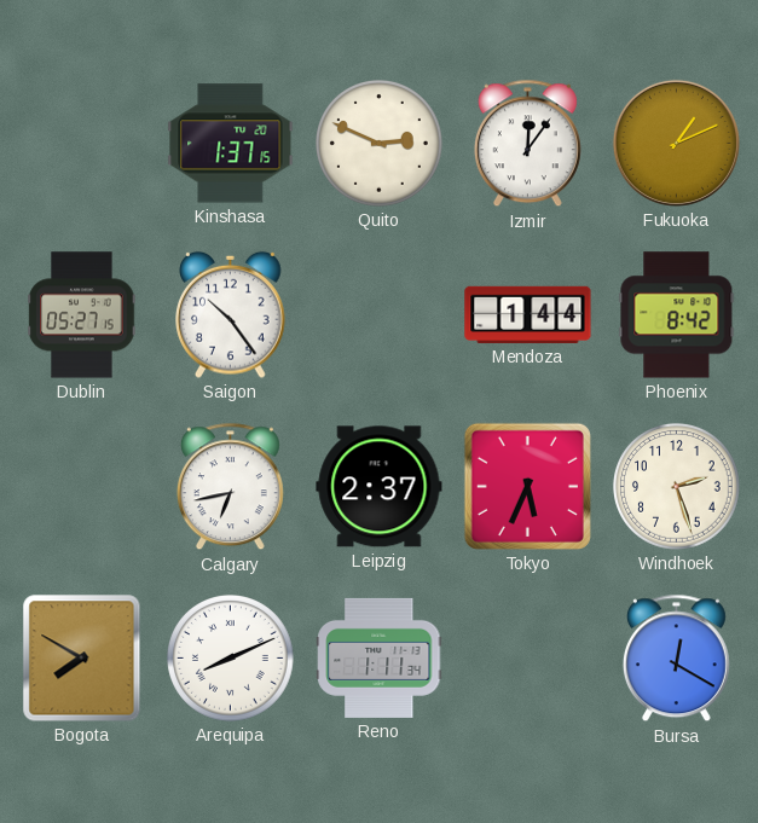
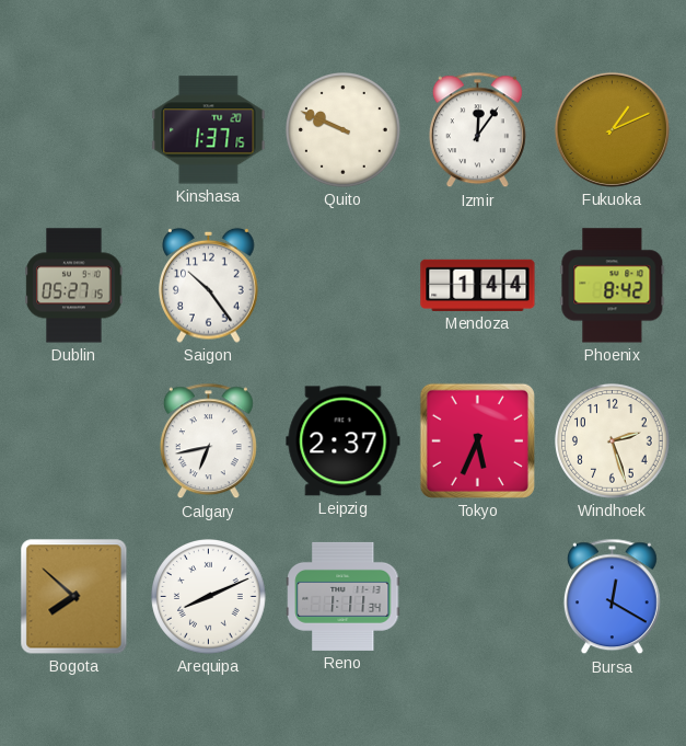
Quito: 2:49 -> 9:49
Bogota: 7:50 -> 7:52
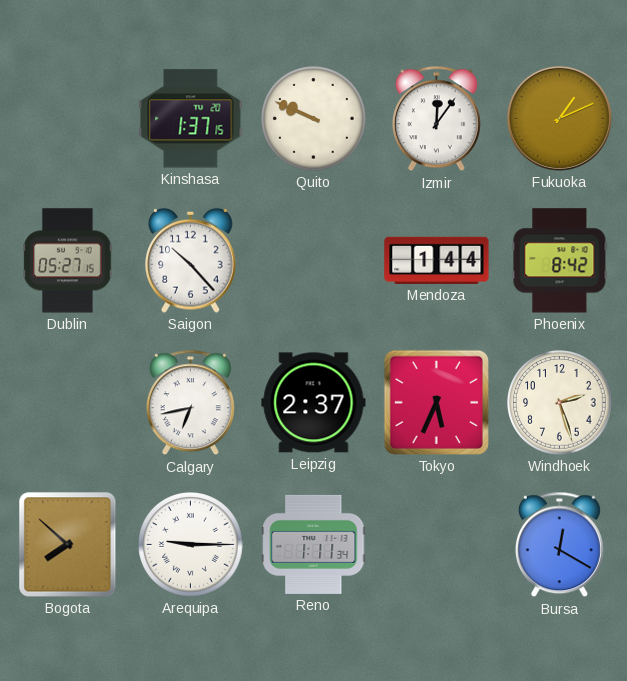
Saigon: 10:24 -> 10:23
Arequipa: 8:11 -> 9:15
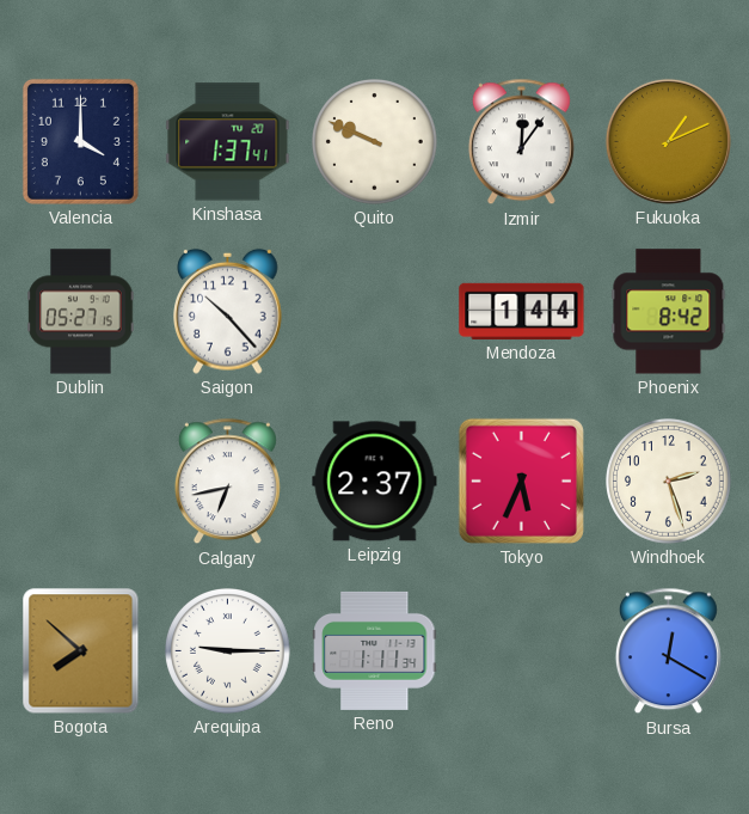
Valencia: none -> 4:00
Kinshasa: 1:37:15 -> 1:37:41
